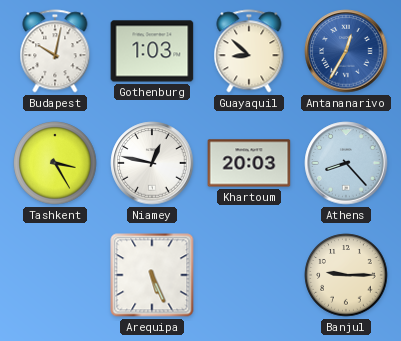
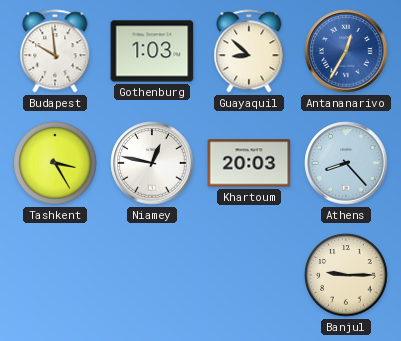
Budapest: 10:02 -> 9:59
Arequipa: 5:26 -> none
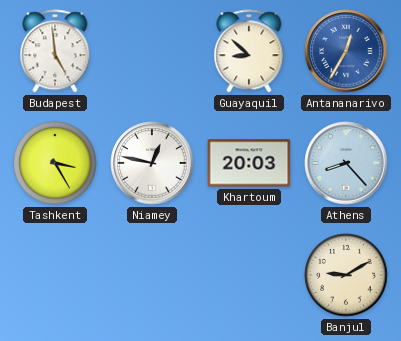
Budapest: 9:59 -> 4:59
Gothenburg: 1:03 -> none
Banjul: 9:15 -> 9:10
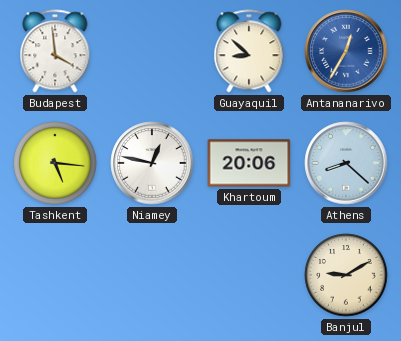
Budapest: 4:59 -> 3:59
Tashkent: 3:25 -> 5:16
Khartoum: 20:03 -> 20:06
Athens: 8:23 -> 8:22
